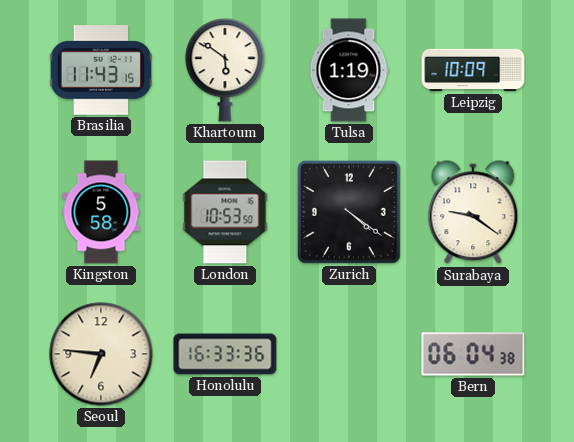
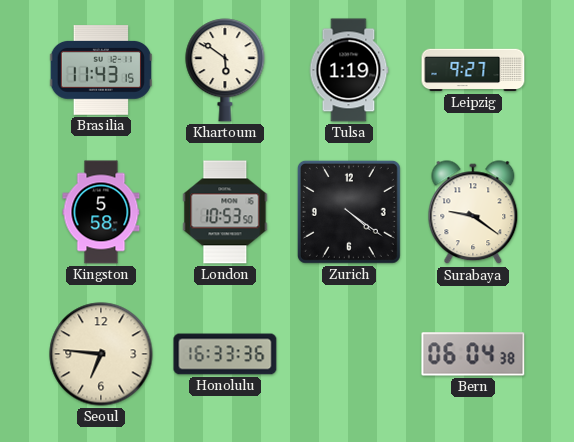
Leipzig: 10:09 -> 9:27
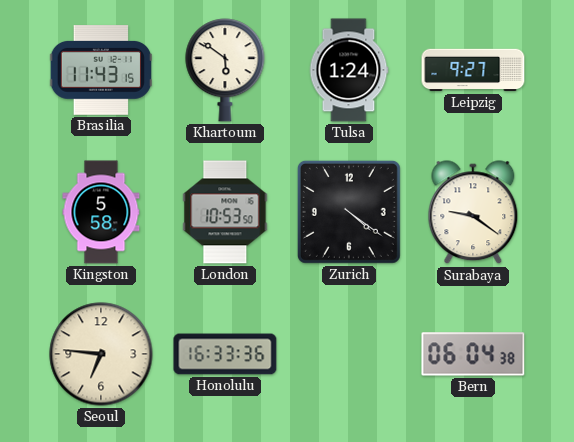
Tulsa: 1:19 -> 1:24
